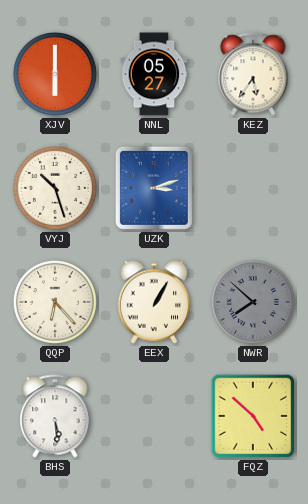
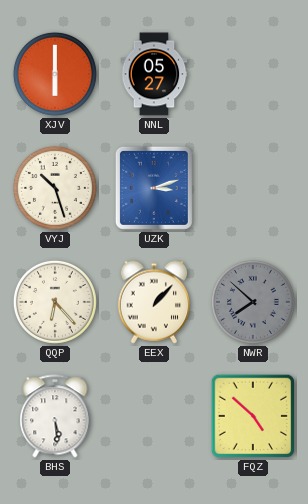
KEZ: 5:36 -> none
EEX: 1:05 -> 1:07
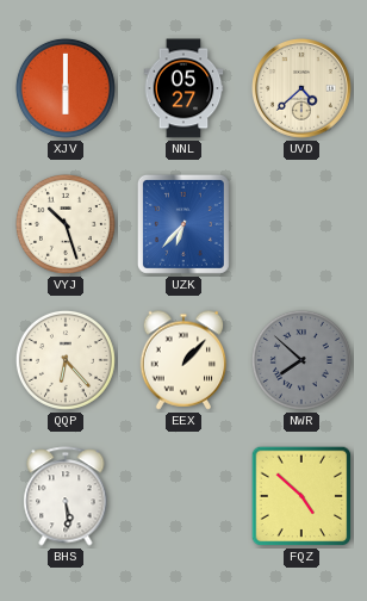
UVD: none -> 4:38
UZK: 3:12 -> 6:37
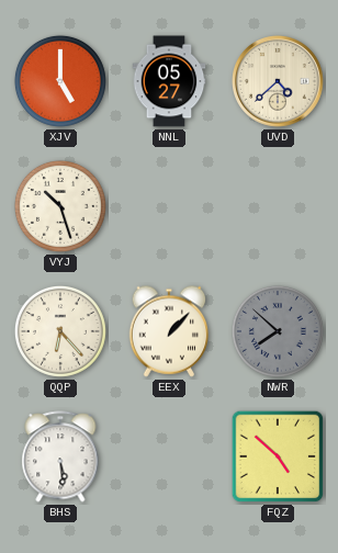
XJV: 6:00 -> 5:00
UZK: 6:37 -> none
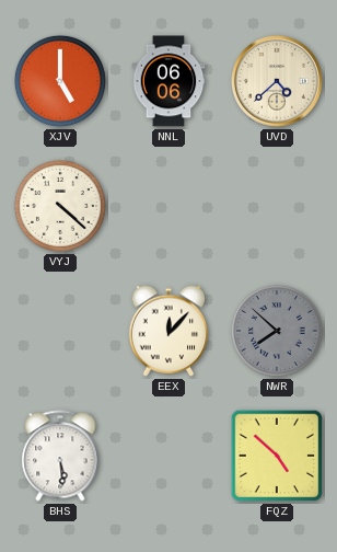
NNL: 05:27 -> 06:06
VYJ: 10:27 -> 4:22
QQP: 6:23 -> none
EEX: 1:07 -> 12:07
